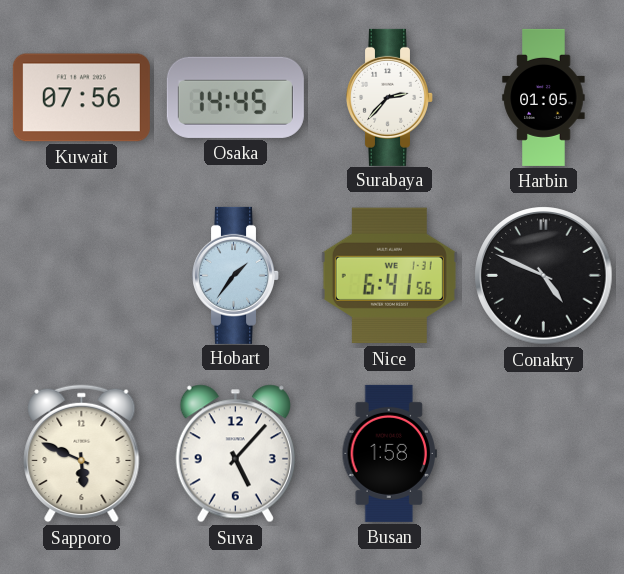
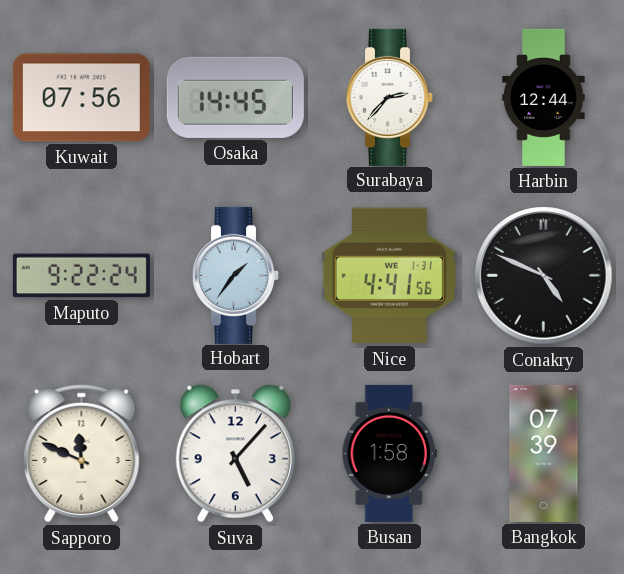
Harbin: 01:05 -> 12:44
Maputo: none -> 9:22
Nice: 6:41 -> 4:41
Sapporo: 5:49 -> 11:49
Bangkok: none -> 07:39
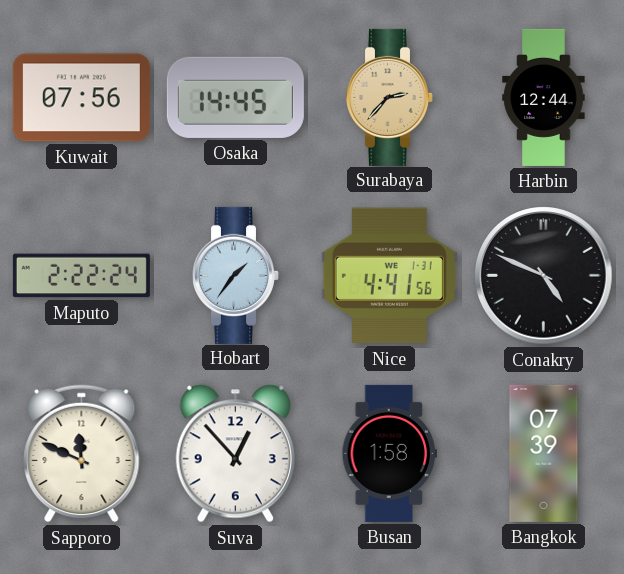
Surabaya dial: white -> champagne
Maputo: 9:22 -> 2:22
Suva: 5:07 -> 12:53
